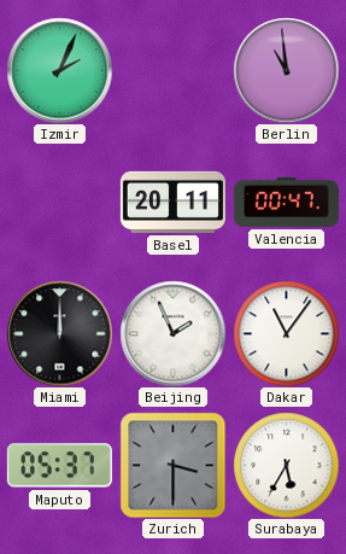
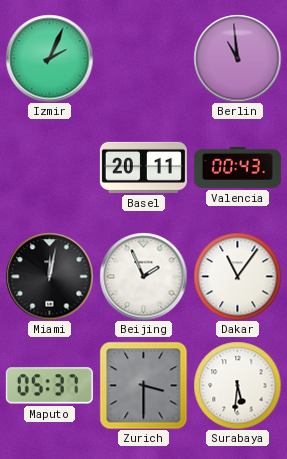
Valencia: 00:47 -> 00:43
Miami: 12:00 -> 12:02
Surabaya: 5:35 -> 5:31
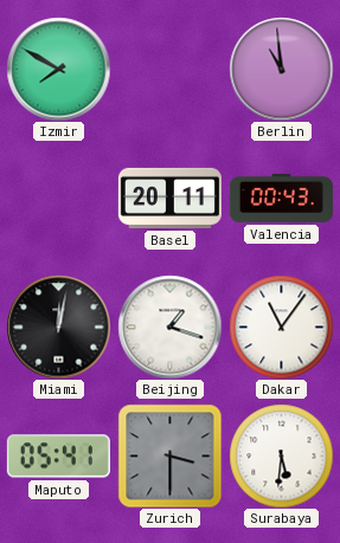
Izmir: 2:04 -> 7:50
Beijing: 1:56 -> 1:18
Maputo: 05:37 -> 05:41
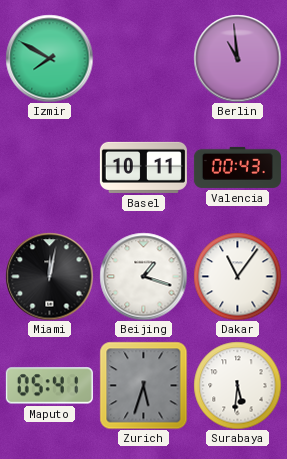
Basel: 20:11 -> 10:11
Zurich: 3:30 -> 5:33
